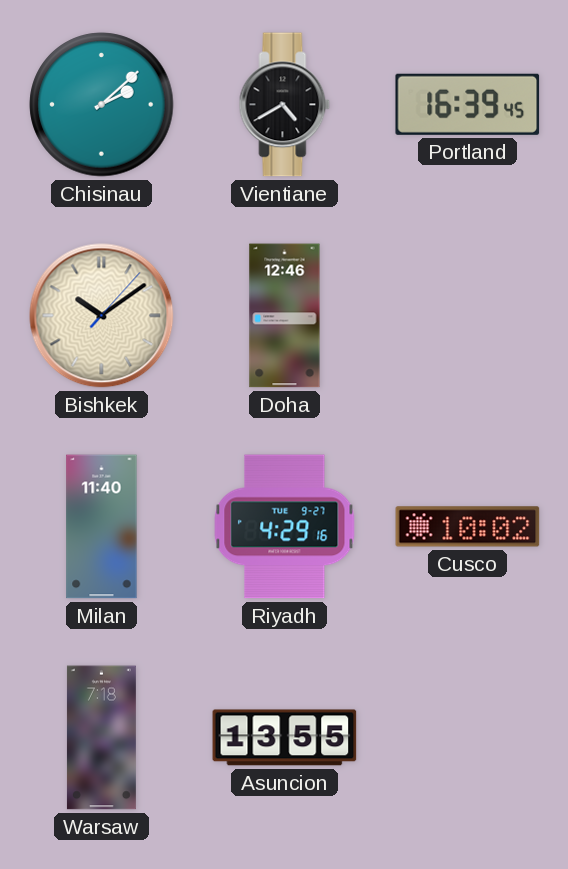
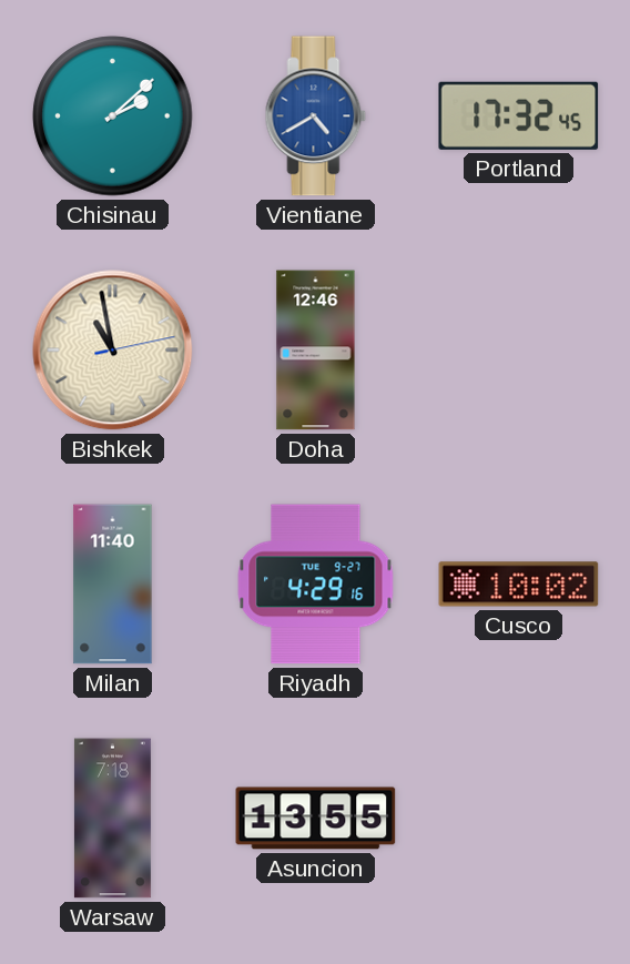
Vientiane dial: black -> blue
Portland: 16:39 -> 17:32
Bishkek: 10:09 -> 10:58
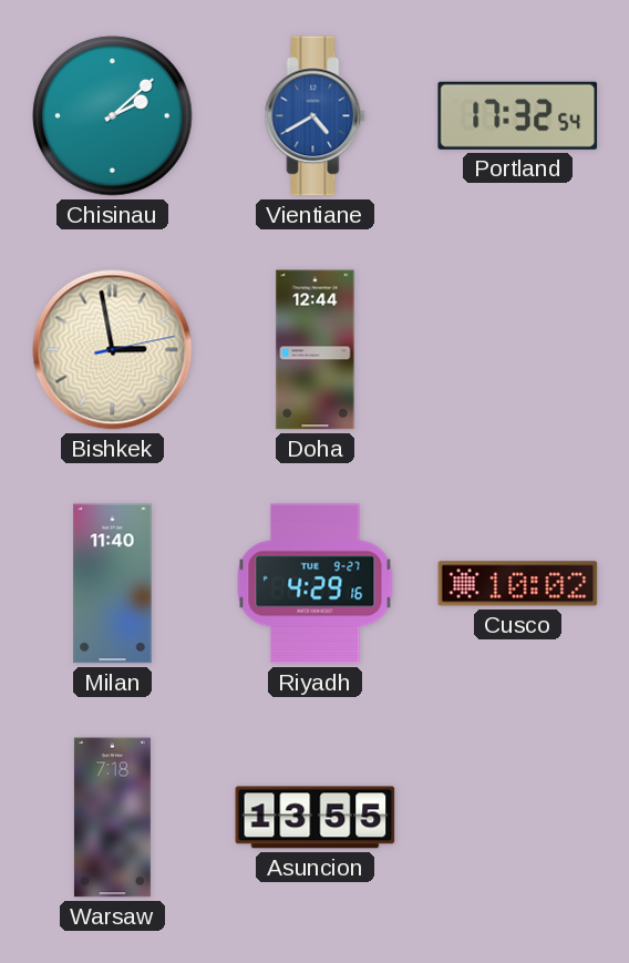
Portland: 17:32:45 -> 17:32:54
Bishkek: 10:58 -> 2:58
Doha: 12:46 -> 12:44
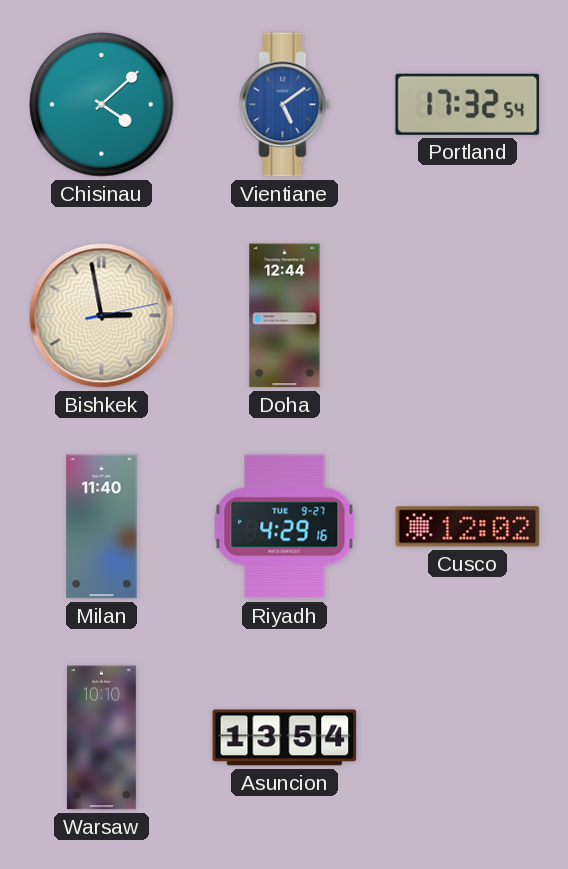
Chisinau: 2:08 -> 4:08
Vientiane: 4:40 -> 5:09
Cusco: 10:02 -> 12:02
Warsaw: 7:18 -> 10:10
Asuncion: 13:55 -> 13:54
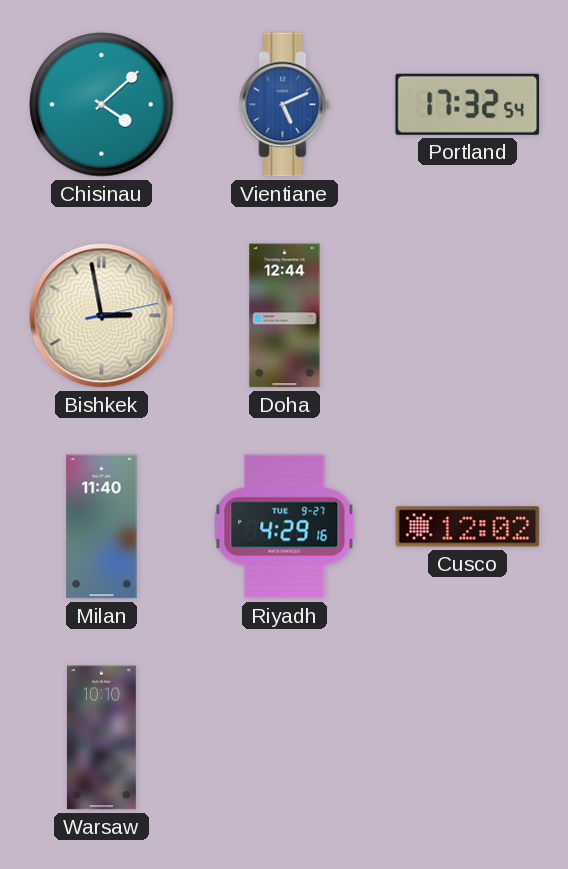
Vientiane: 5:09 -> 5:11
Asuncion: 13:54 -> none
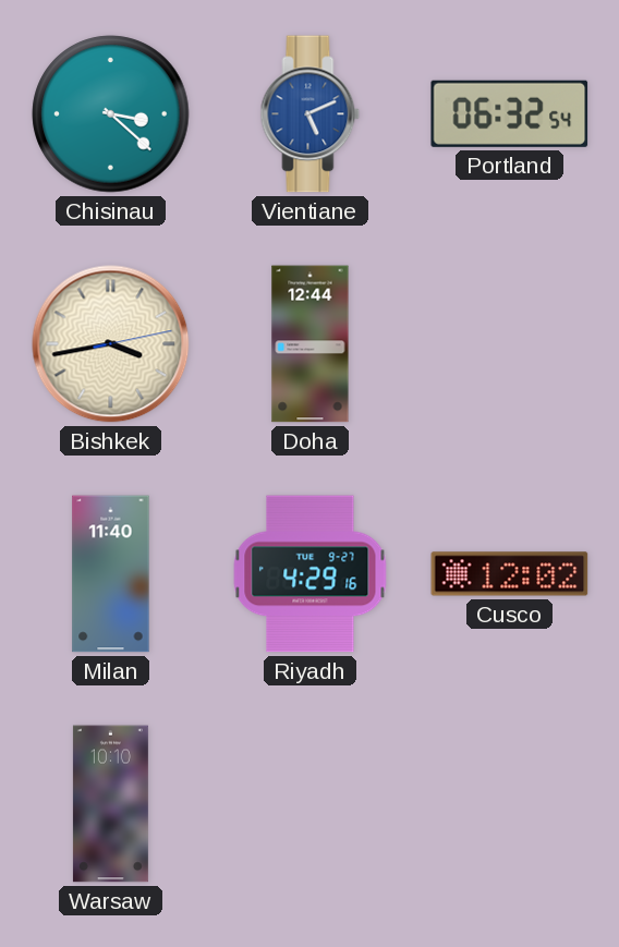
Chisinau: 4:08 -> 3:22
Portland: 17:32 -> 06:32
Bishkek: 2:58 -> 3:43
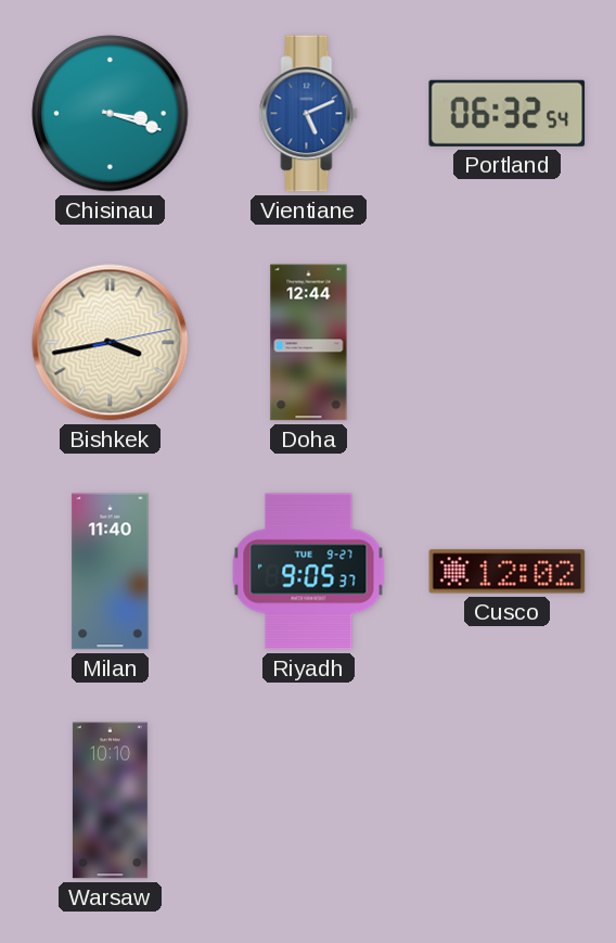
Chisinau: 3:22 -> 3:18
Riyadh: 4:29 -> 9:05
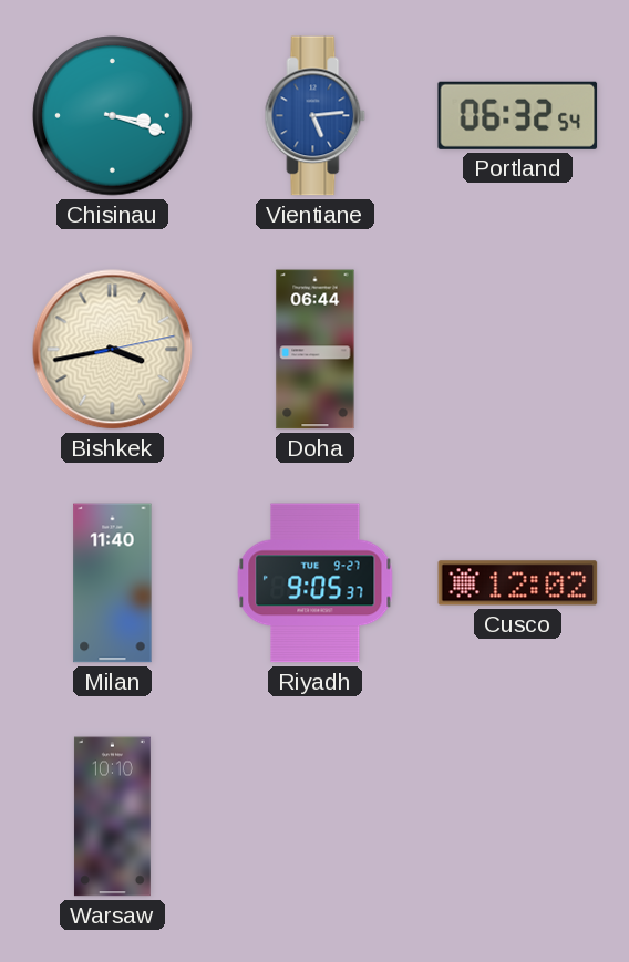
Vientiane: 5:11 -> 5:14
Doha: 12:44 -> 06:44
